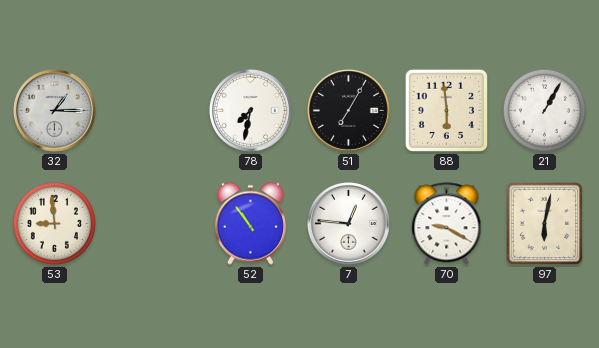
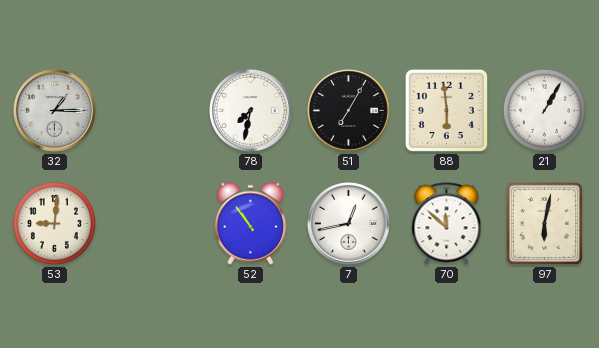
53: 8:59 -> 9:01
7: 12:46 -> 12:43
70: 9:20 -> 11:52
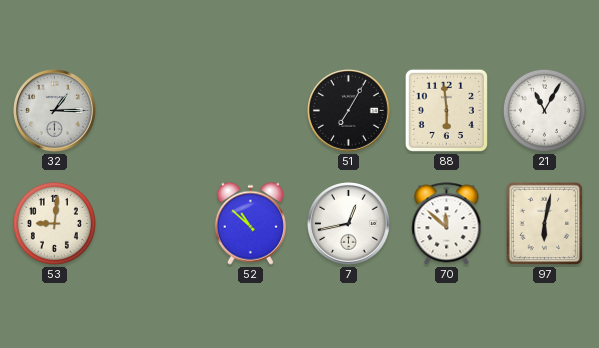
78: 7:32 -> none
21: 1:05 -> 11:05
52: 10:54 -> 10:52
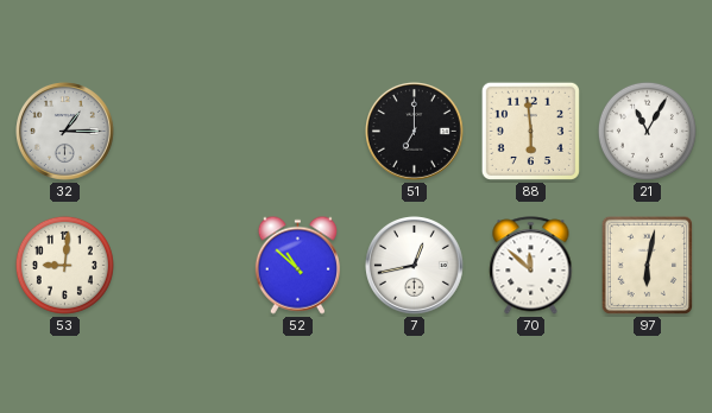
51: 7:05 -> 7:00
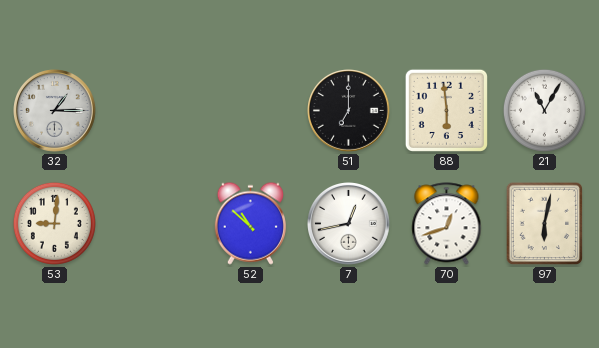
70: 11:52 -> 12:42
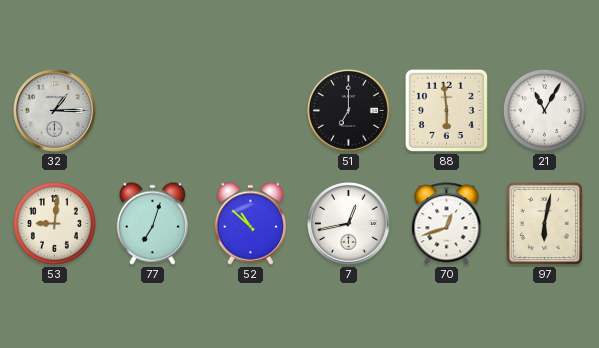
77: none -> 7:03
